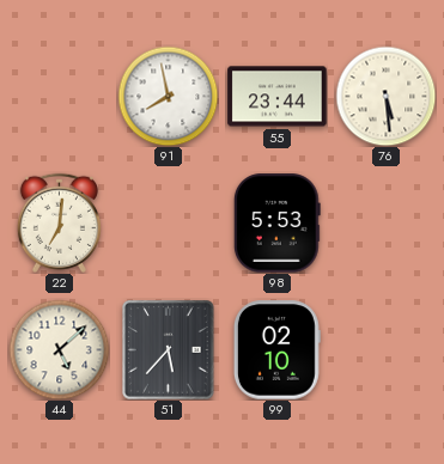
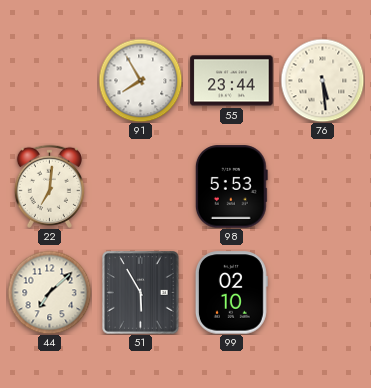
91: 7:58 -> 7:55
44: 5:08 -> 7:08
51: 5:37 -> 5:55
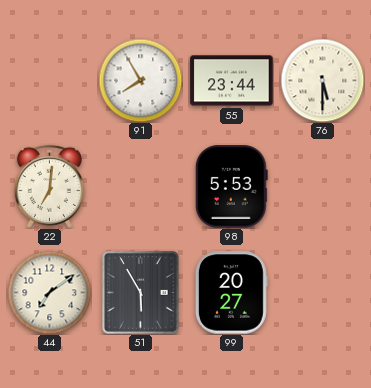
76: 5:29 -> 5:30
44: 7:08 -> 7:09
99: 02:10 -> 20:27
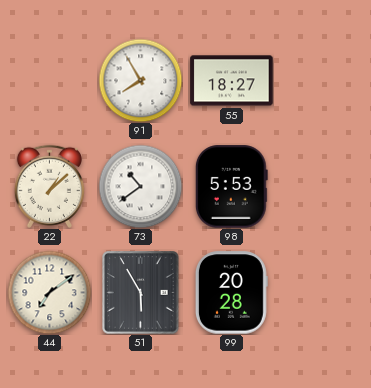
55: 23:44 -> 18:27
76: 5:30 -> none
22: 7:01 -> 1:08
73: none -> 10:39
99: 20:27 -> 20:28
